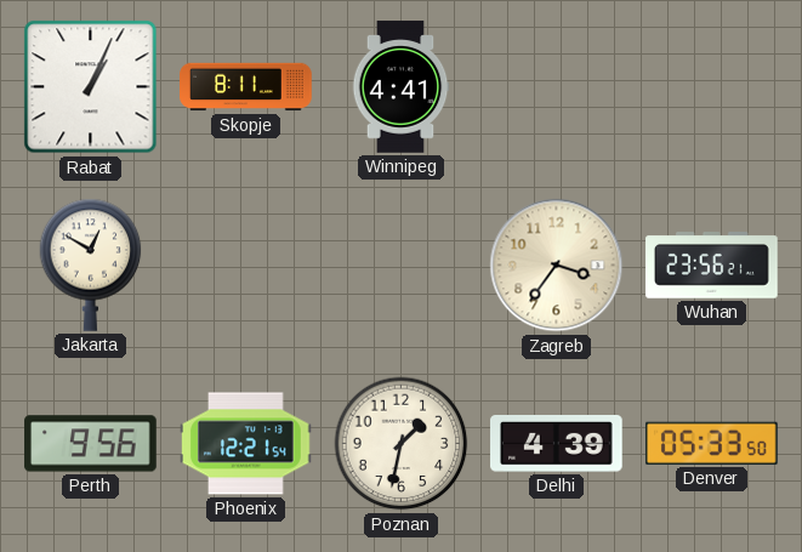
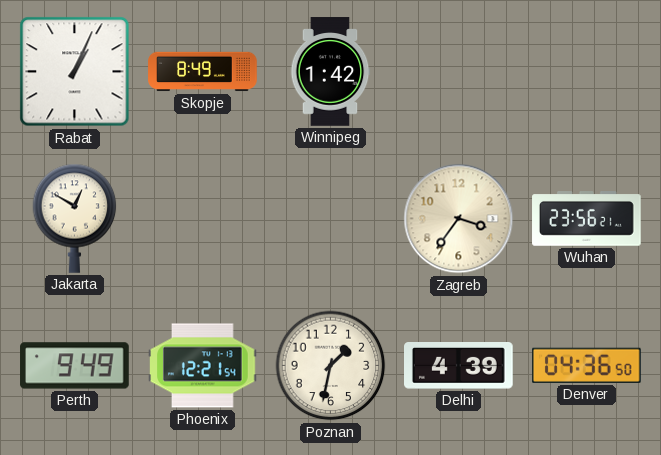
Skopje: 8:11 -> 8:49
Winnipeg: 4:41 -> 1:42
Perth: 9:56 -> 9:49
Denver: 05:33 -> 04:36
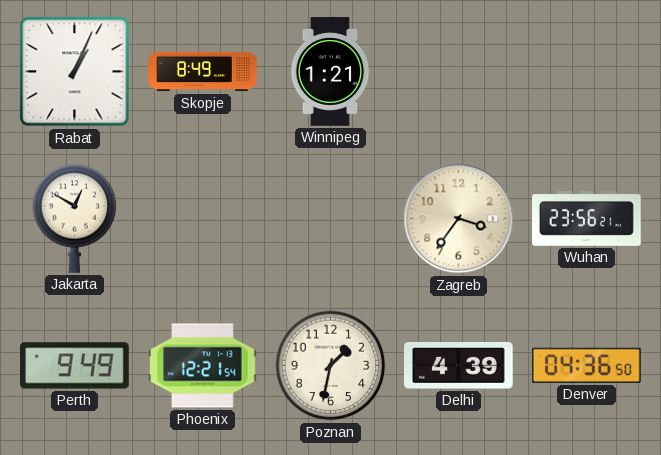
Winnipeg: 1:42 -> 1:21
